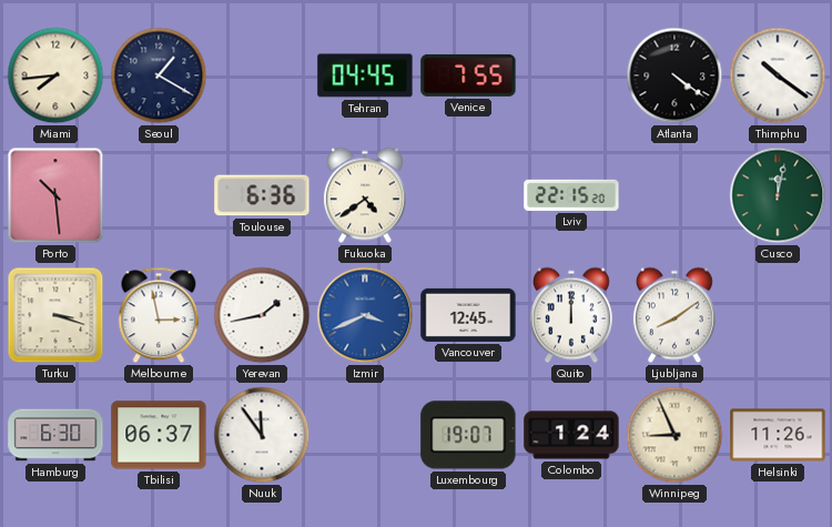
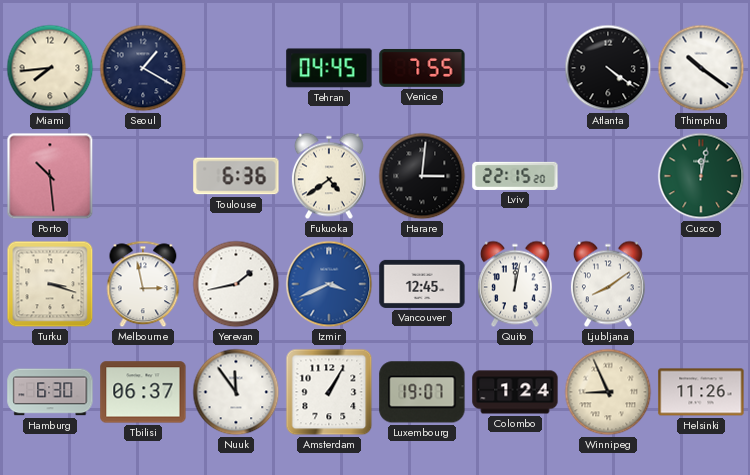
Harare: none -> 3:01
Quito: 12:00 -> 12:02
Amsterdam: none -> 1:05
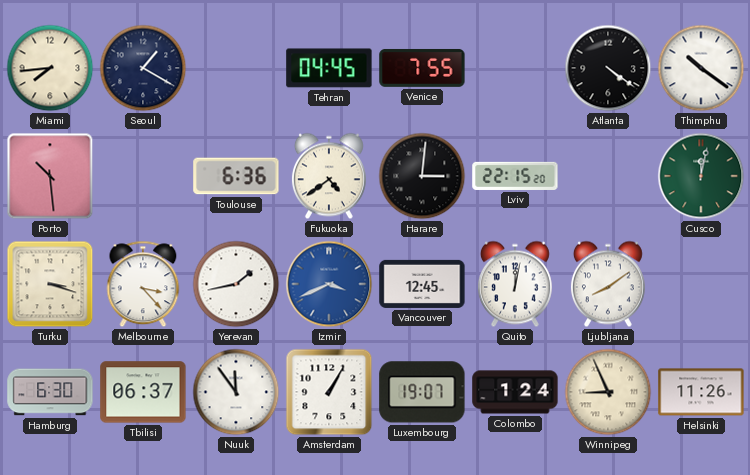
Melbourne: 2:58 -> 3:23
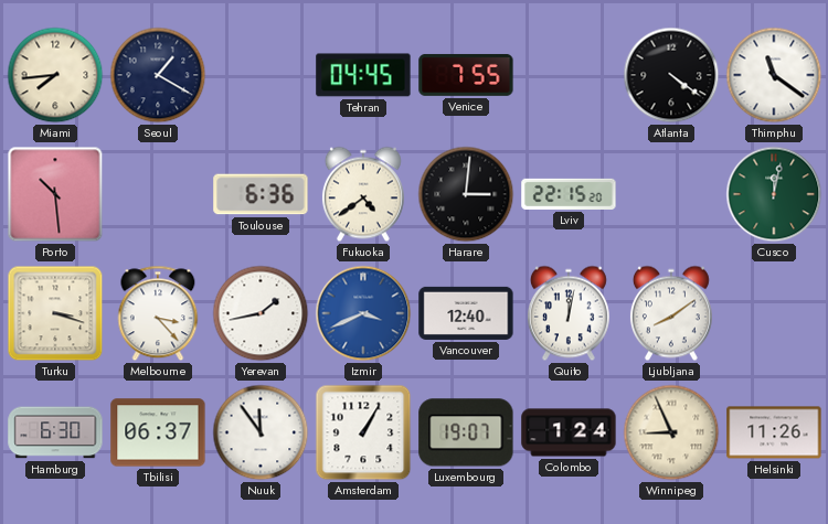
Thimphu: 10:21 -> 11:21
Vancouver: 12:45 -> 12:40
